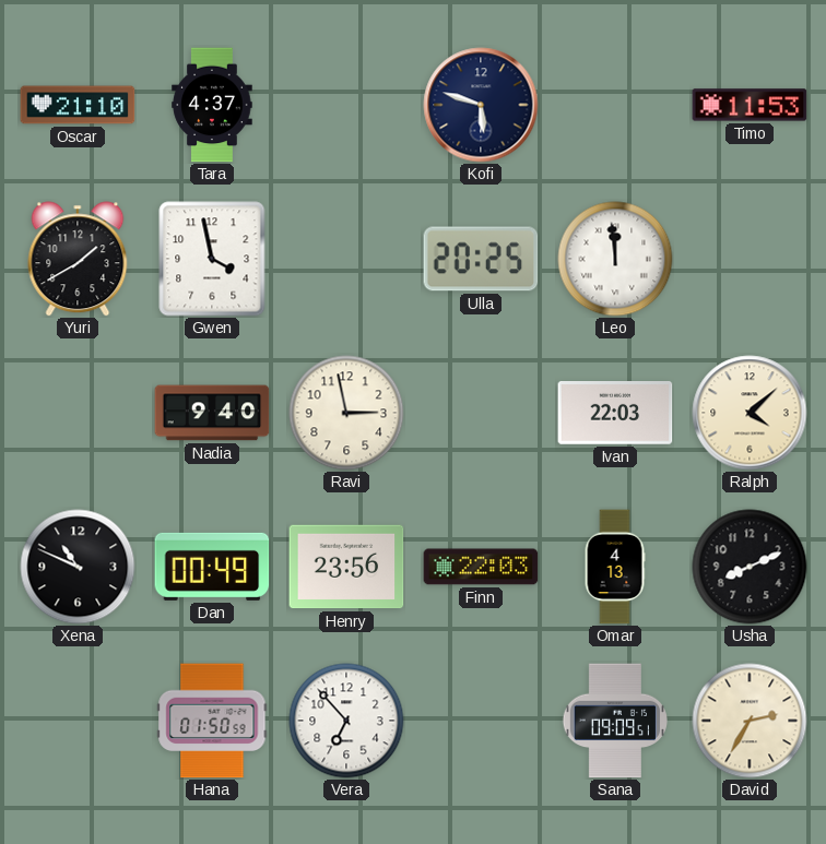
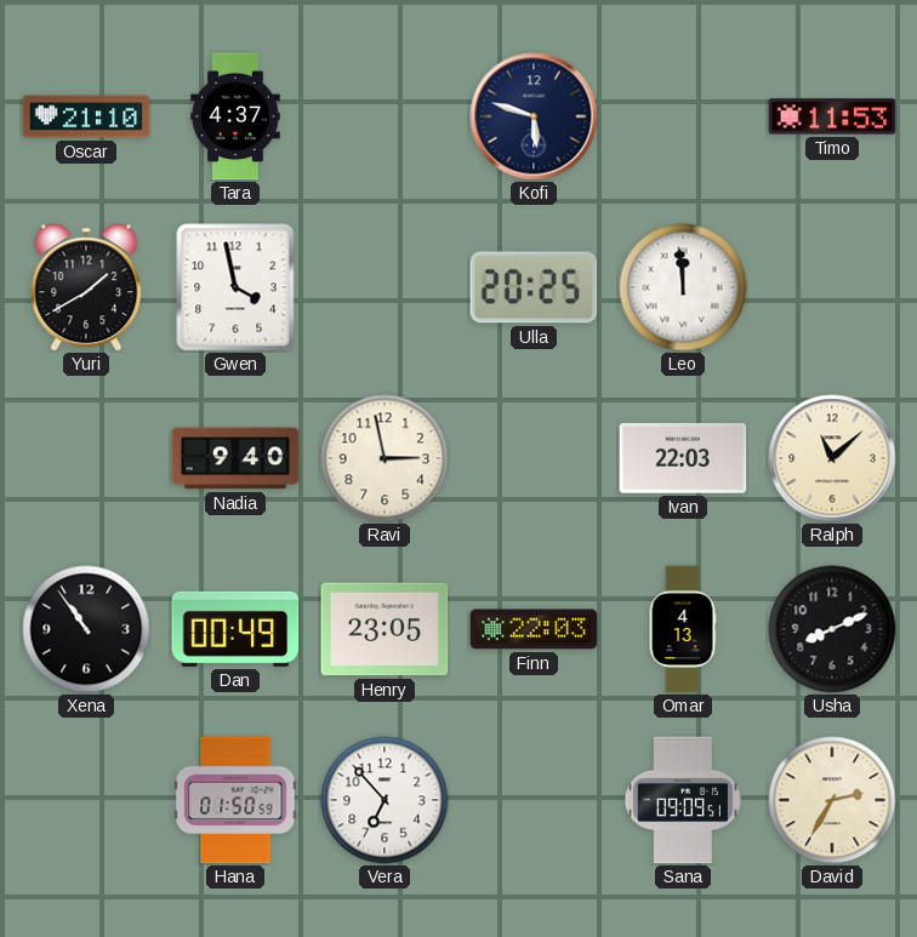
Ralph: 4:08 -> 11:08
Xena: 10:49 -> 10:54
Henry: 23:56 -> 23:05
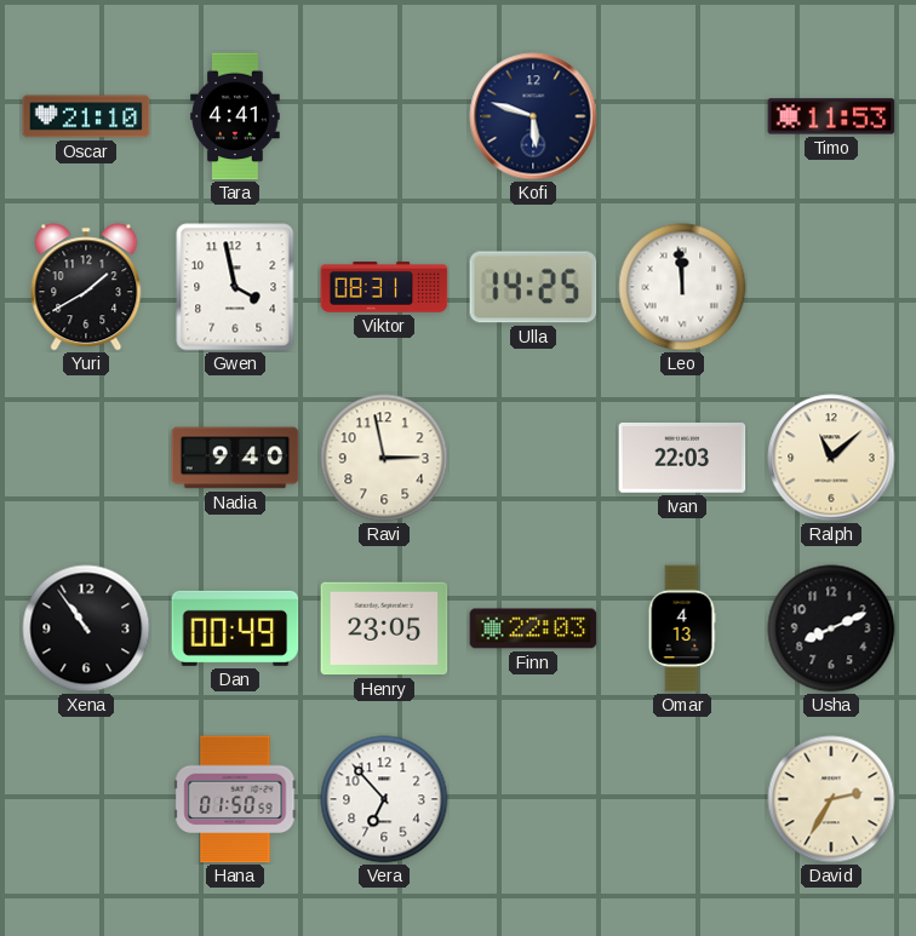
Tara: 4:37 -> 4:41
Viktor: none -> 08:31
Ulla: 20:25 -> 14:25
Sana: 09:09 -> none
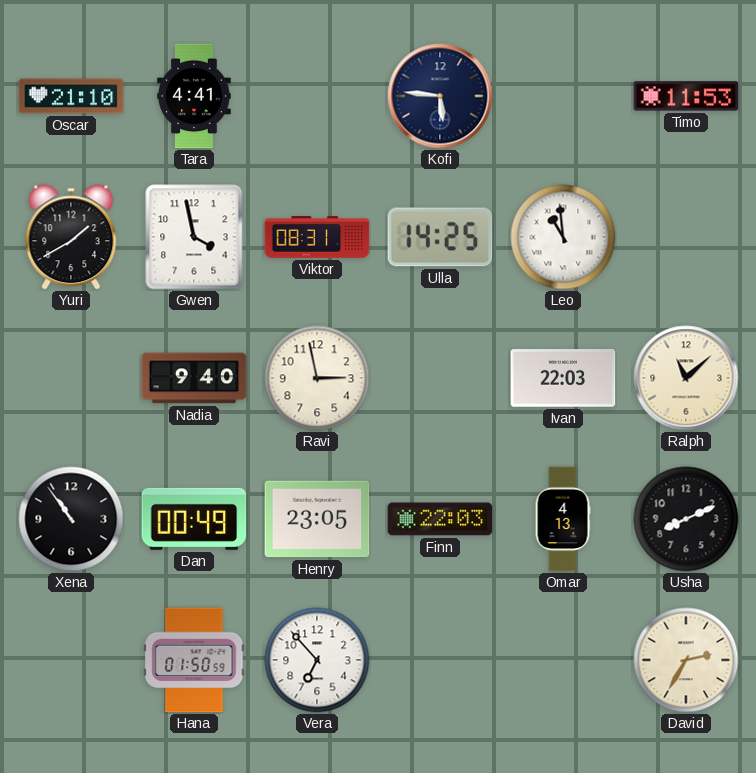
Kofi: 5:48 -> 5:46
Leo: 11:59 -> 10:59
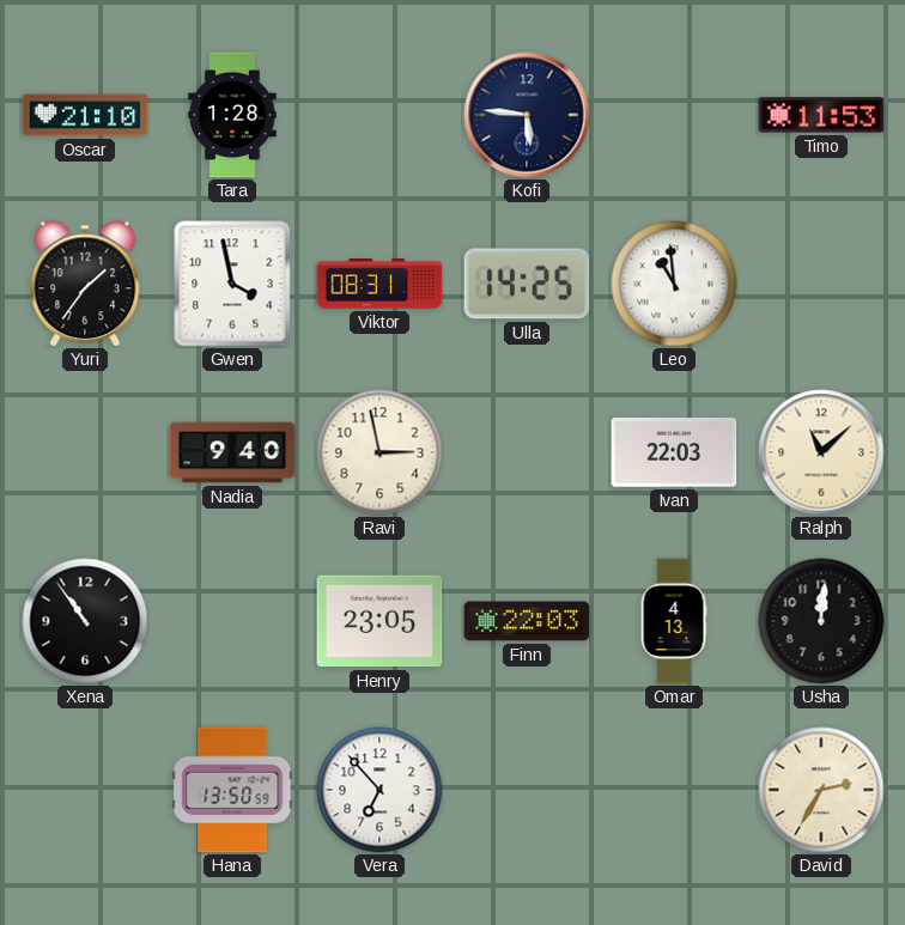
Tara: 4:41 -> 1:28
Yuri: 1:40 -> 1:36
Dan: 00:49 -> none
Usha: 8:11 -> 12:01
Hana: 01:50 -> 13:50
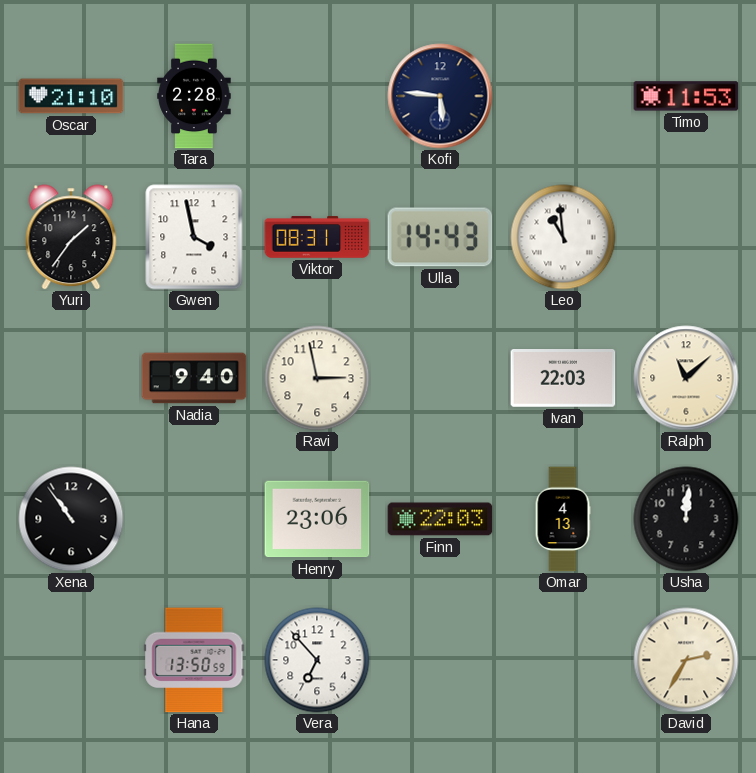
Tara: 1:28 -> 2:28
Ulla: 14:25 -> 14:43
Henry: 23:05 -> 23:06
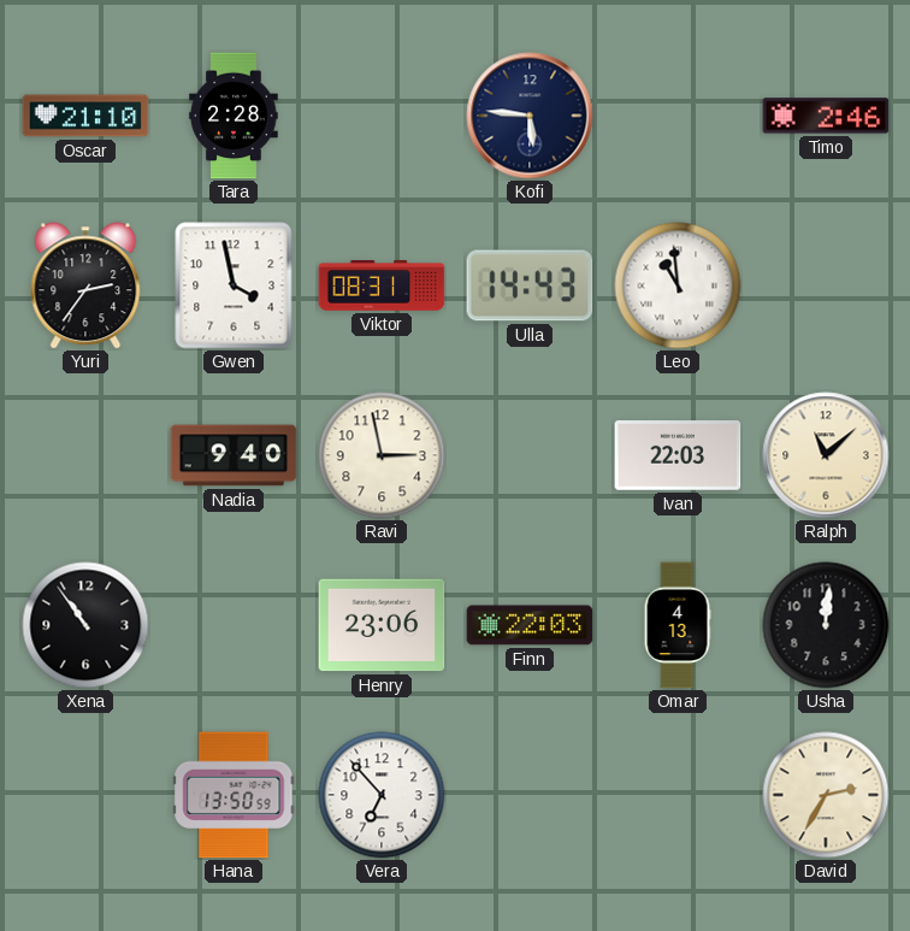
Timo: 11:53 -> 2:46
Yuri: 1:36 -> 2:36
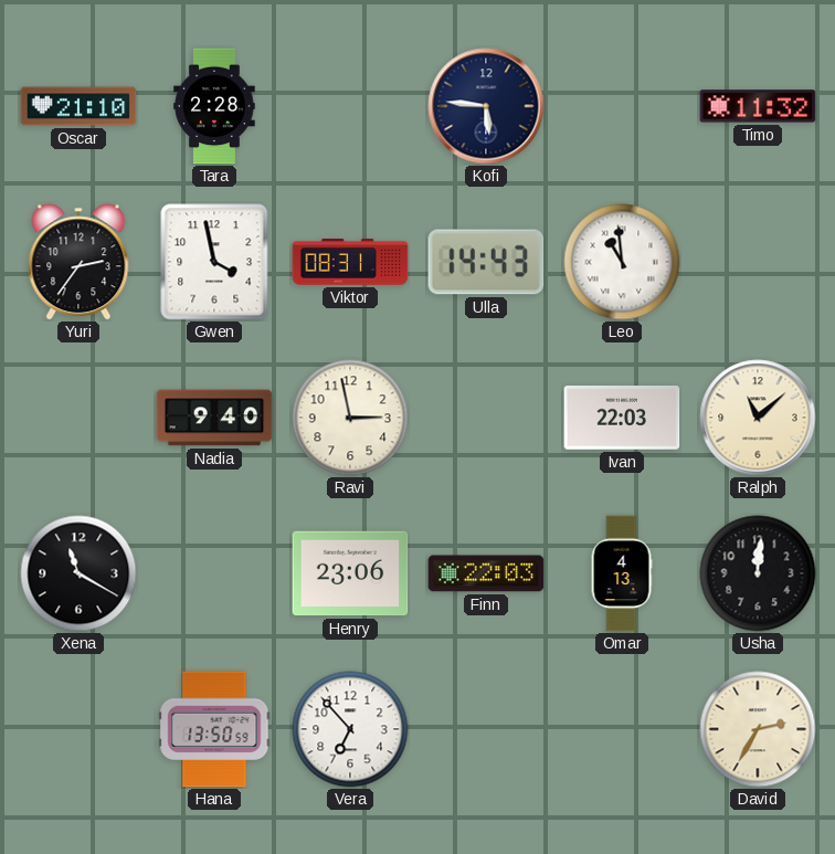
Timo: 2:46 -> 11:32
Xena: 10:54 -> 11:20
